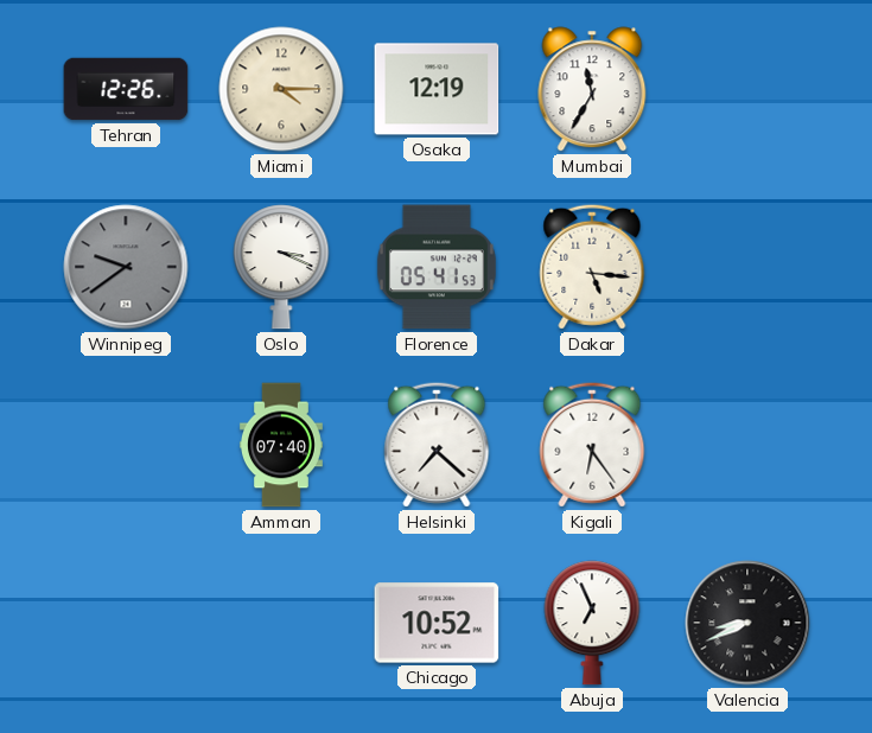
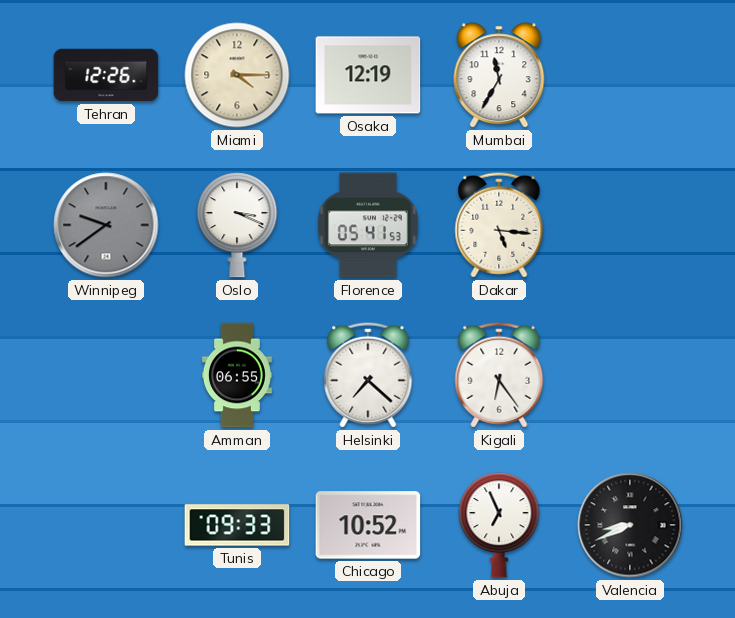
Amman: 07:40 -> 06:55
Tunis: none -> 09:33
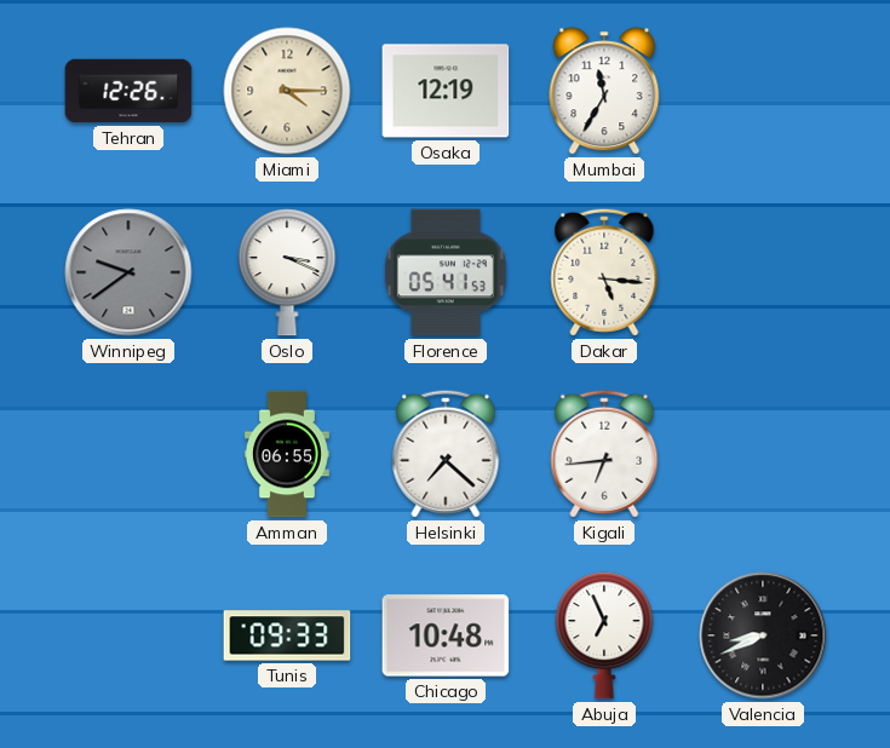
Kigali: 6:24 -> 6:44
Chicago: 10:52 -> 10:48
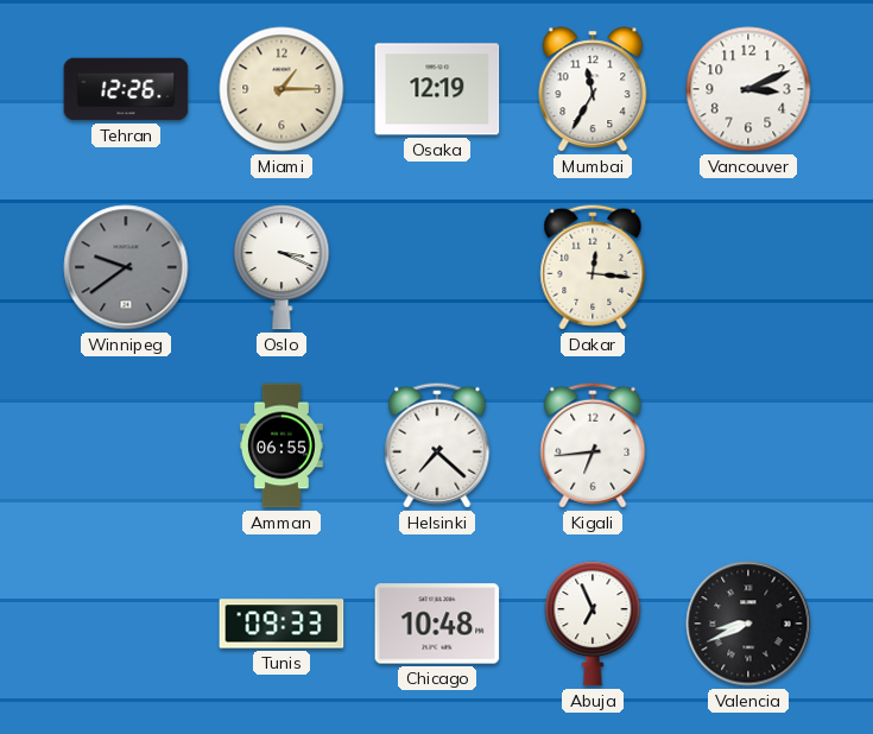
Miami: 4:15 -> 1:15
Vancouver: none -> 3:11
Florence: 05:41 -> none
Dakar: 5:16 -> 12:16
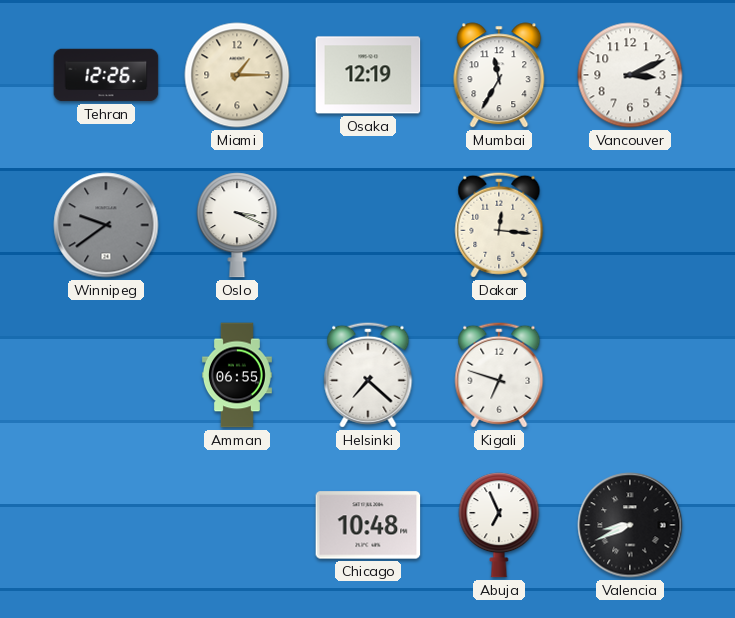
Kigali: 6:44 -> 6:48
Tunis: 09:33 -> none
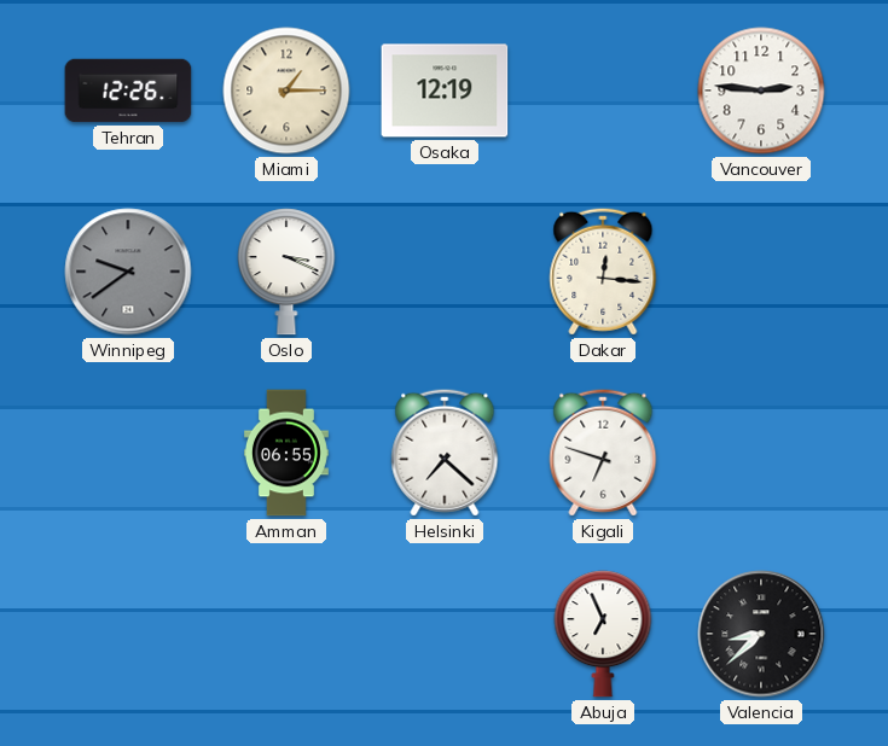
Mumbai: 11:35 -> none
Vancouver: 3:11 -> 2:46
Chicago: 10:48 -> none
Valencia: 8:41 -> 8:38
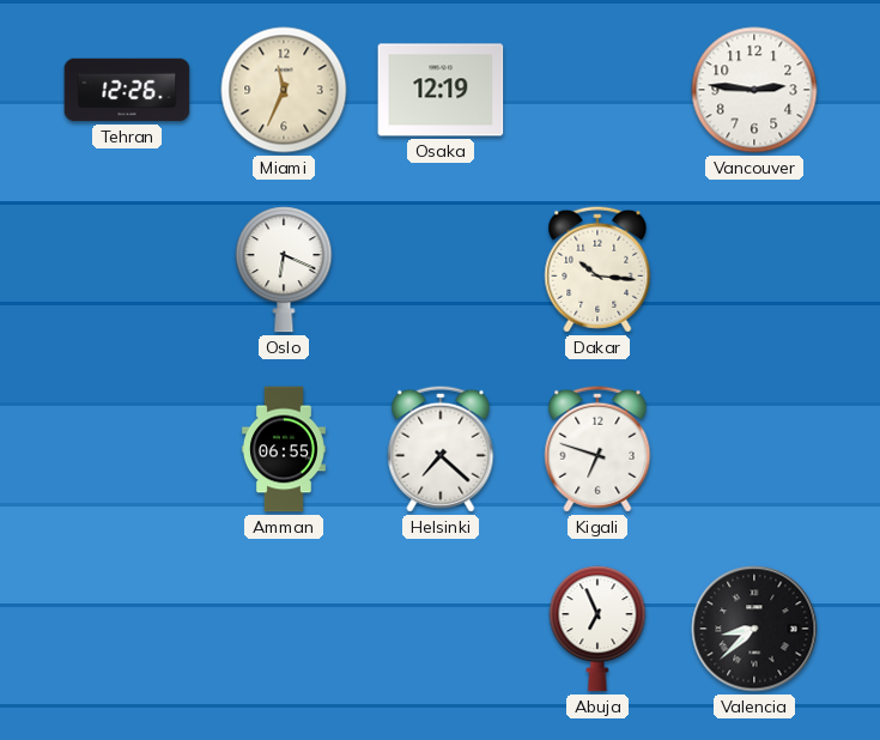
Miami: 1:15 -> 11:34
Winnipeg: 9:39 -> none
Oslo: 3:19 -> 6:19
Dakar: 12:16 -> 10:16
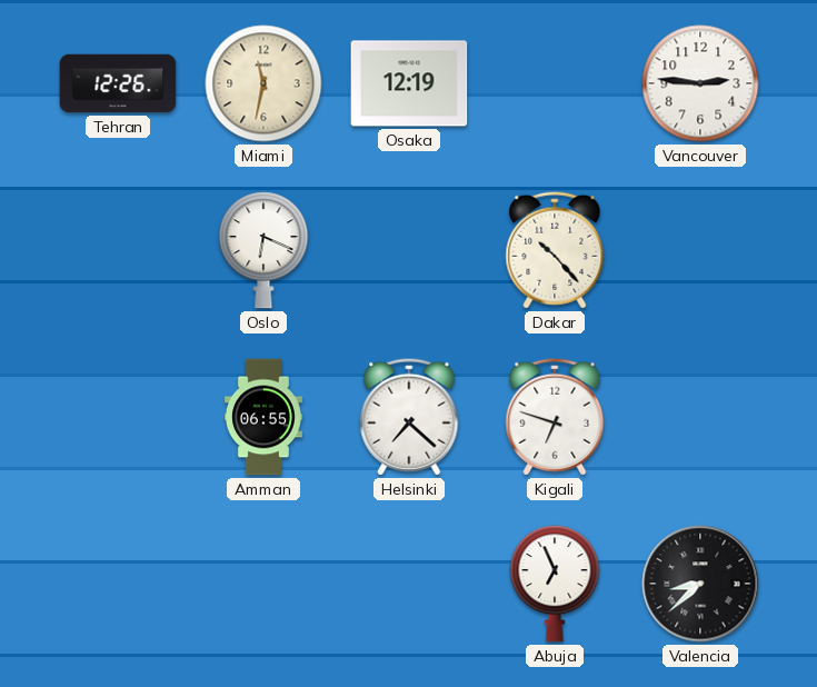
Miami: 11:34 -> 11:32
Dakar: 10:16 -> 10:23
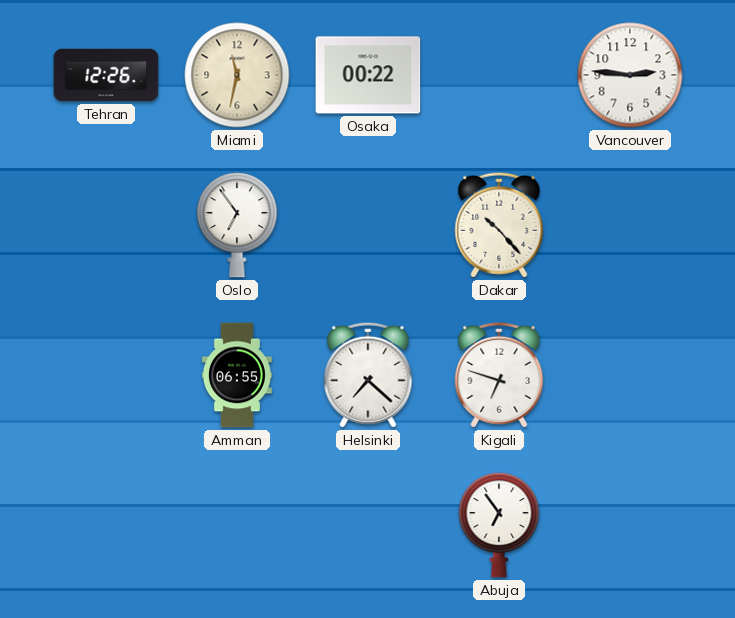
Osaka: 12:19 -> 00:22
Oslo: 6:19 -> 6:54
Abuja: 6:56 -> 6:54
Valencia: 8:38 -> none
